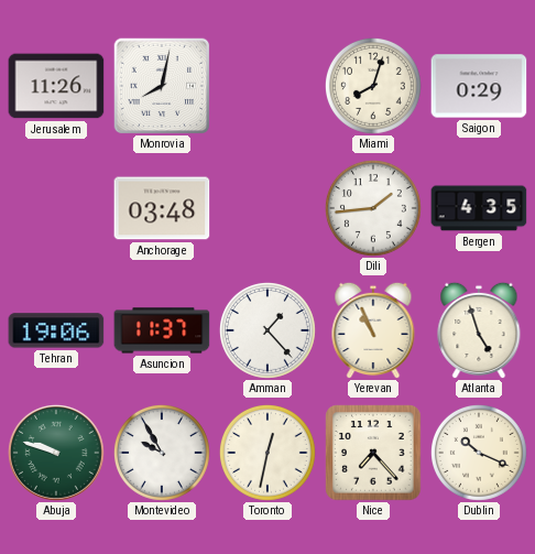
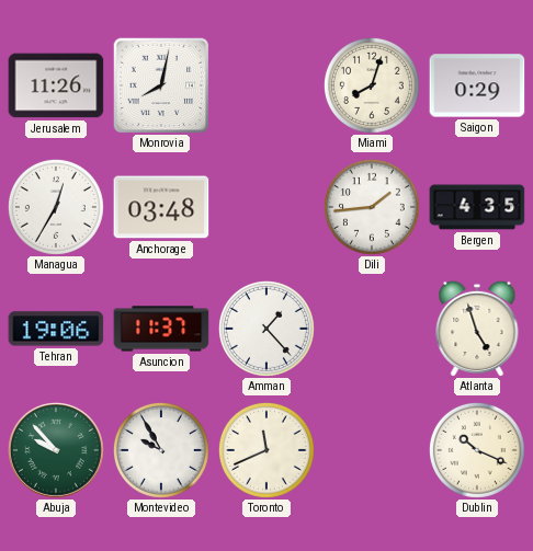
Managua: none -> 12:35
Yerevan: 10:56 -> none
Abuja: 9:48 -> 9:53
Toronto: 12:32 -> 11:41
Nice: 7:23 -> none
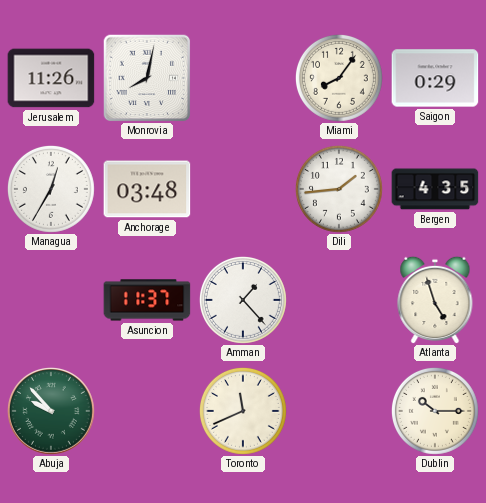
Miami: 8:03 -> 8:06
Tehran: 19:06 -> none
Montevideo: 9:55 -> none
Dublin: 10:19 -> 10:15
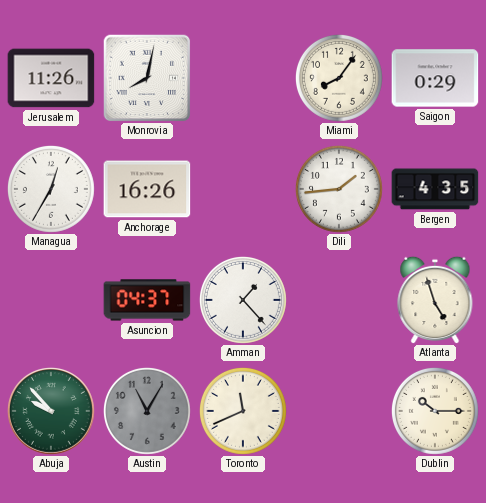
Anchorage: 03:48 -> 16:26
Asuncion: 11:37 -> 04:37
Austin: none -> 11:05
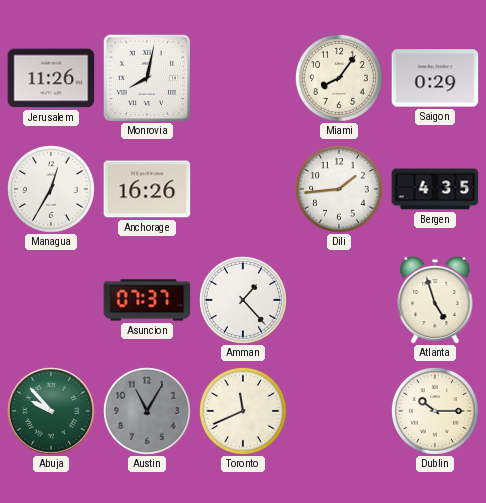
Asuncion: 04:37 -> 07:37
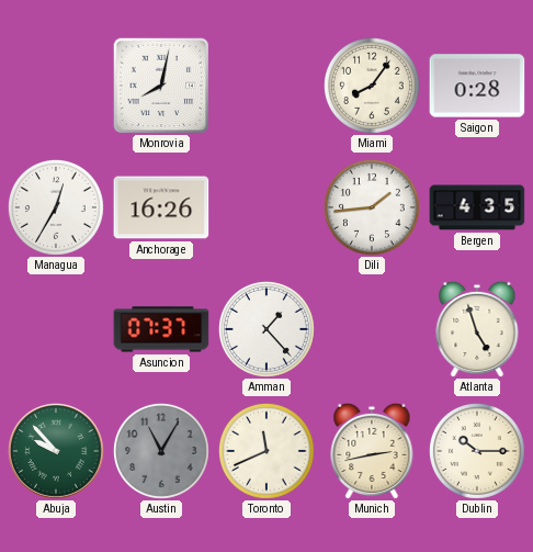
Jerusalem: 11:26 -> none
Saigon: 0:29 -> 0:28
Munich: none -> 2:43
